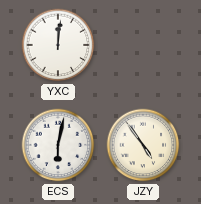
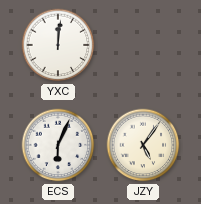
ECS: 6:02 -> 6:04
JZY: 4:54 -> 5:06
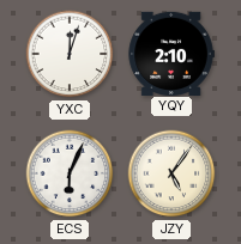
YXC: 12:01 -> 12:03
YQY: none -> 2:10
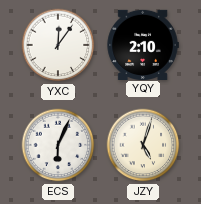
YXC: 12:03 -> 12:06
JZY: 5:06 -> 5:03
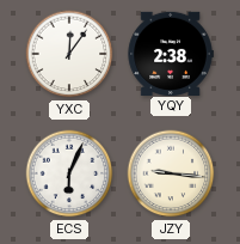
YQY: 2:10 -> 2:38
JZY: 5:03 -> 9:16
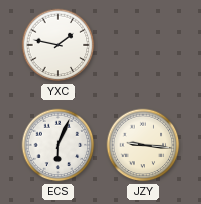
YXC: 12:06 -> 1:47
YQY: 2:38 -> none
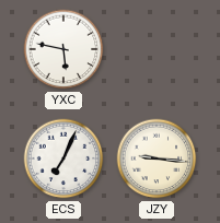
YXC: 1:47 -> 5:47
ECS: 6:04 -> 7:04
